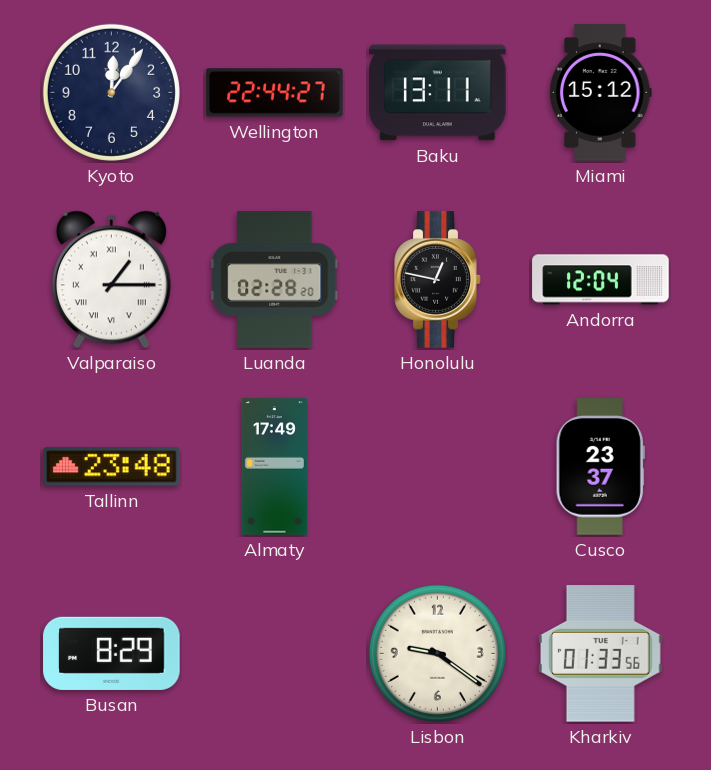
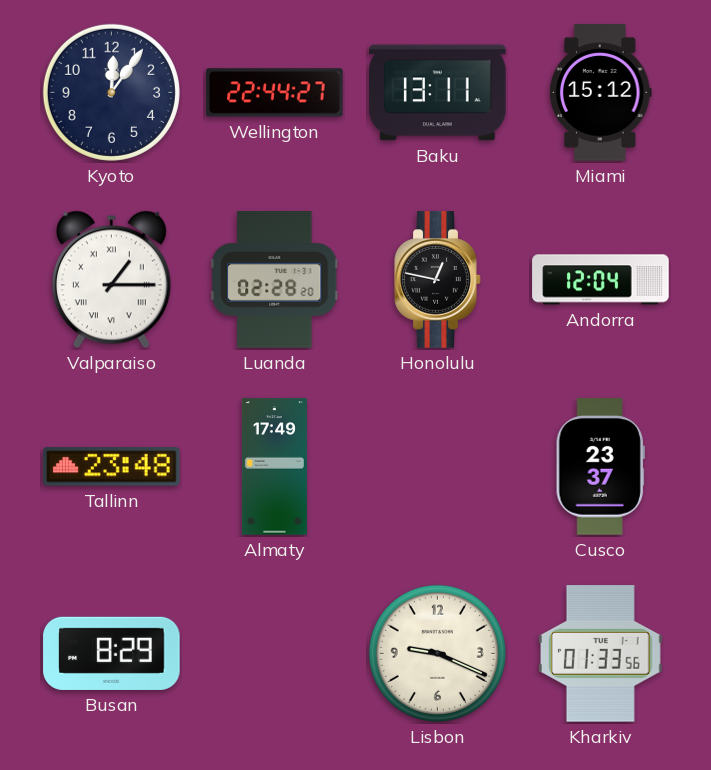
Lisbon: 9:21 -> 9:19
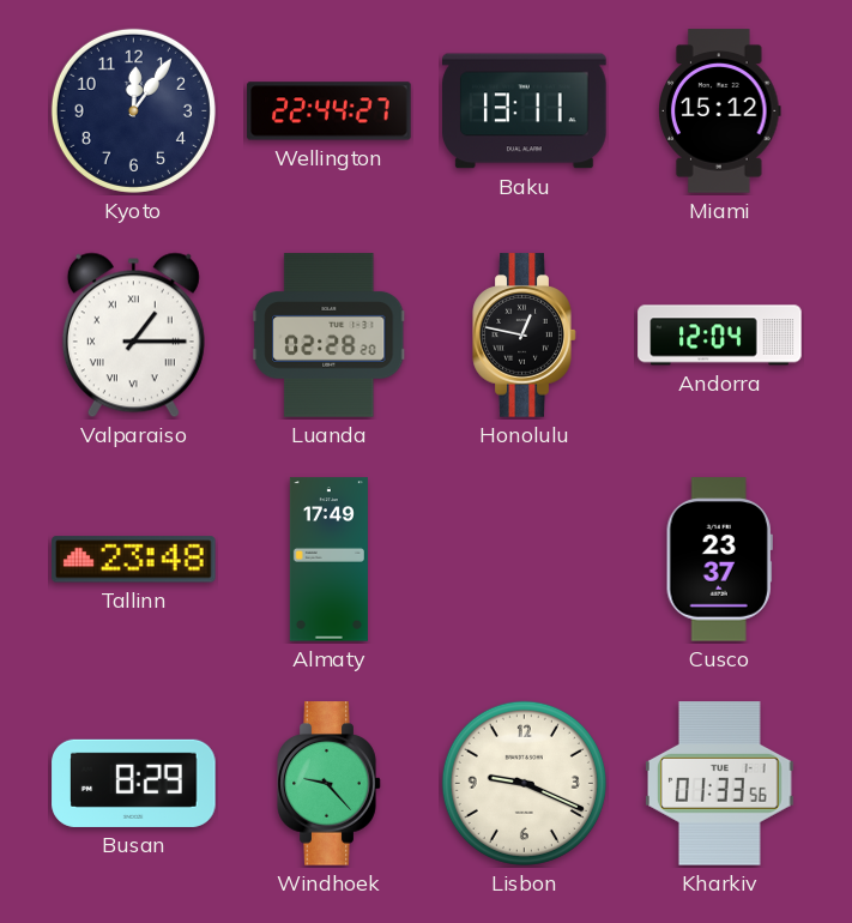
Windhoek: none -> 9:23
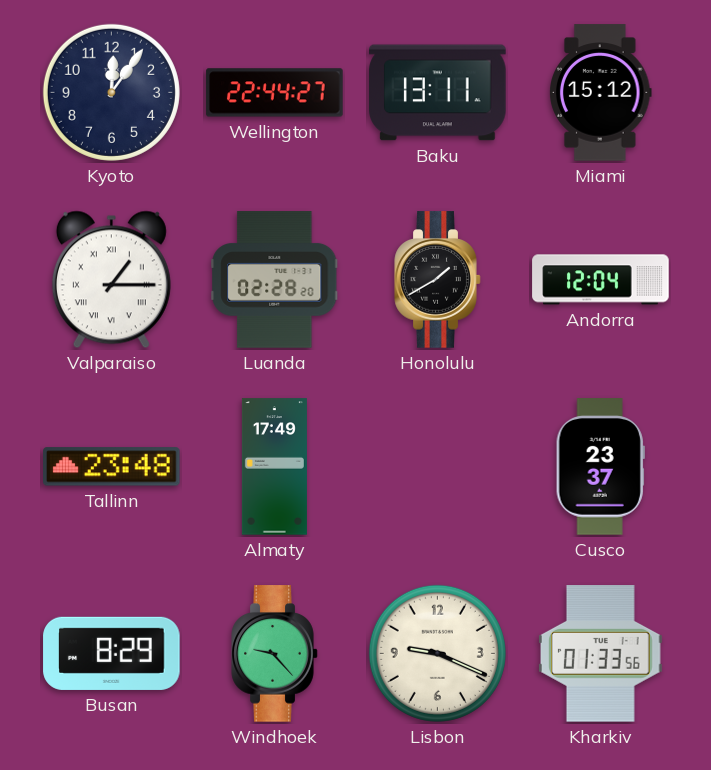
Honolulu: 12:47 -> 1:40
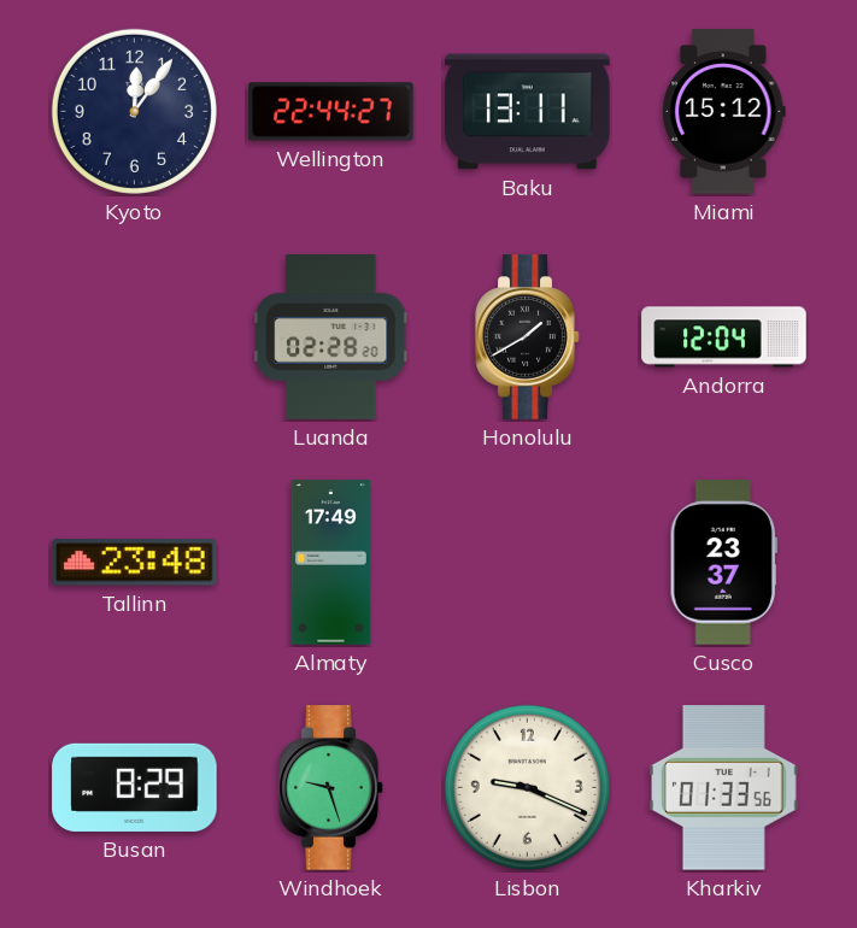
Valparaiso: 1:15 -> none
Windhoek: 9:23 -> 9:27
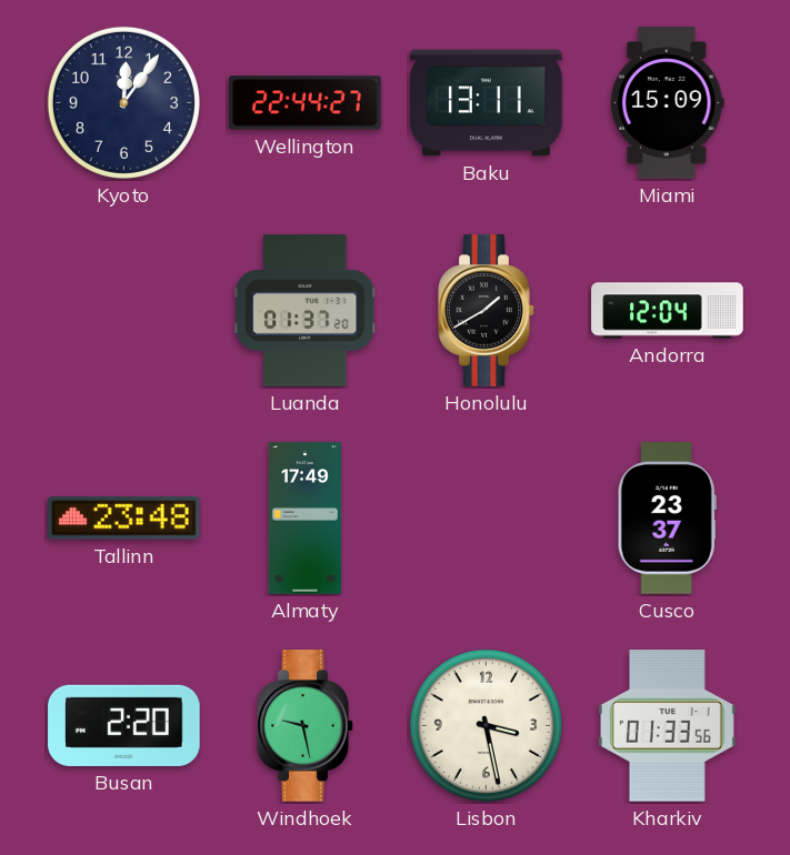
Miami: 15:12 -> 15:09
Luanda: 02:28 -> 01:37
Busan: 8:29 -> 2:20
Windhoek: 9:27 -> 9:28
Lisbon: 9:19 -> 3:28
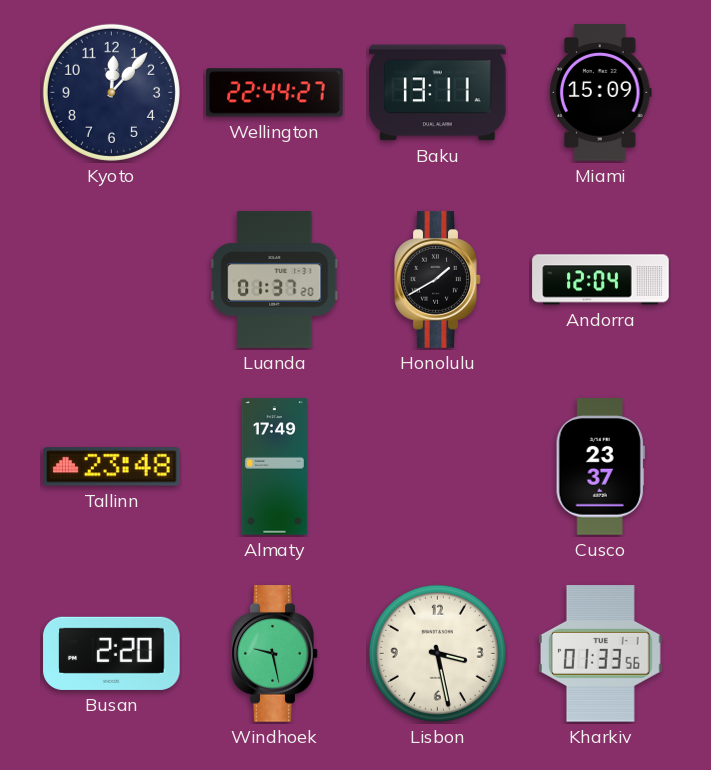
Kyoto: 12:06 -> 12:07
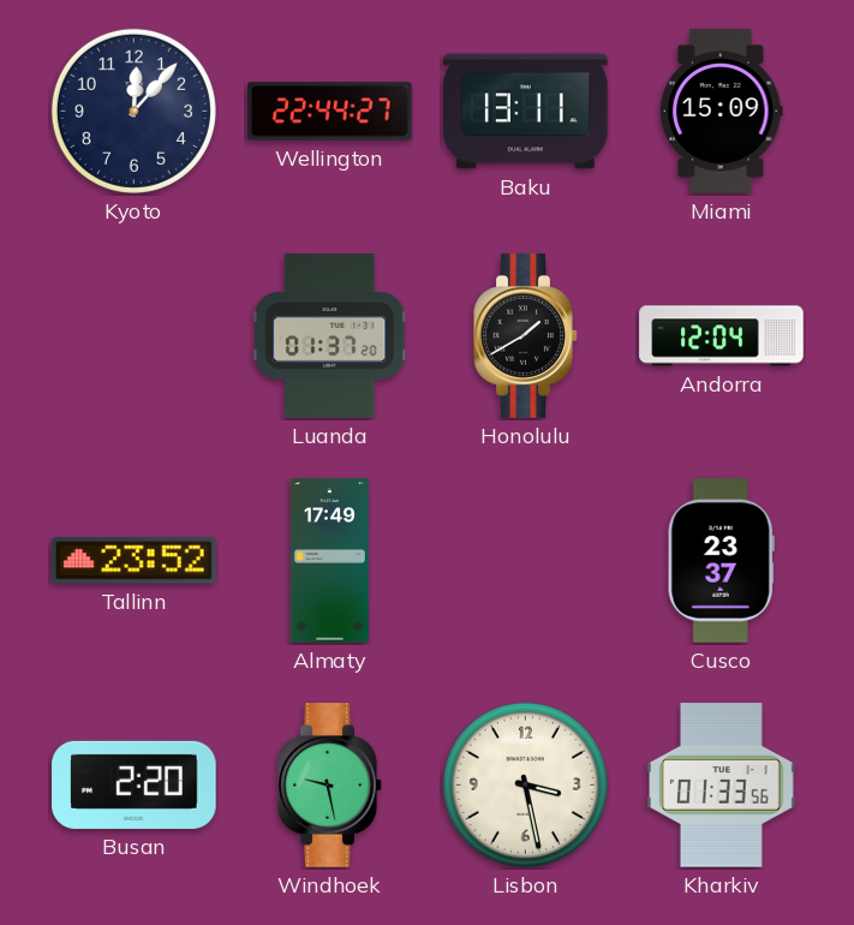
Tallinn: 23:48 -> 23:52
